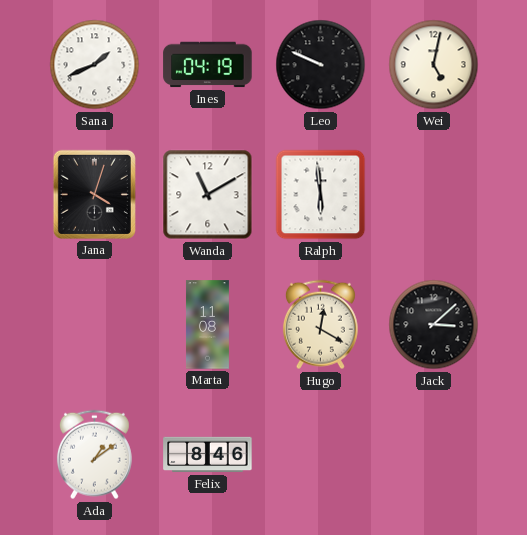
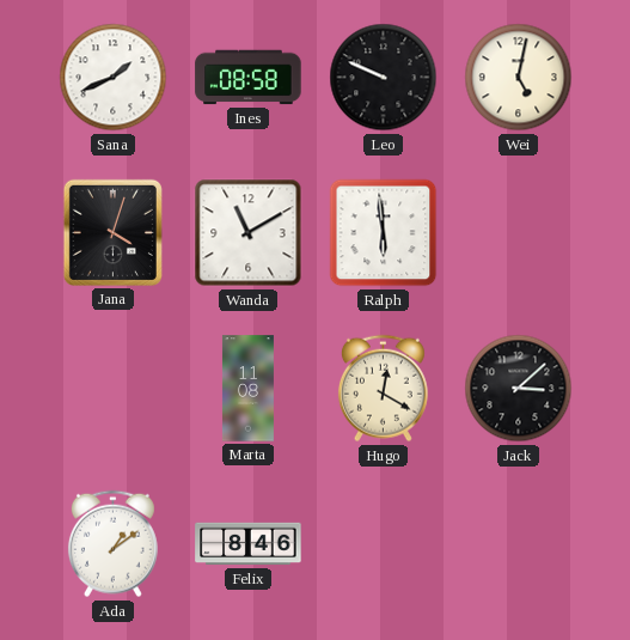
Ines: 04:19 -> 08:58
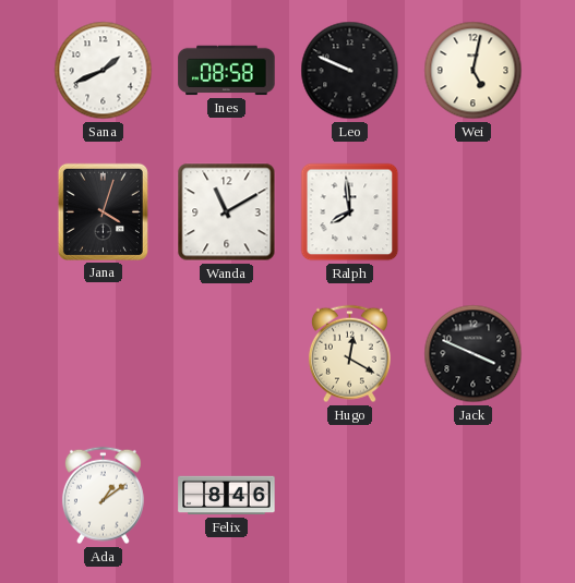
Ralph: 5:59 -> 7:59
Marta: 11:08 -> none
Jack: 3:08 -> 3:49
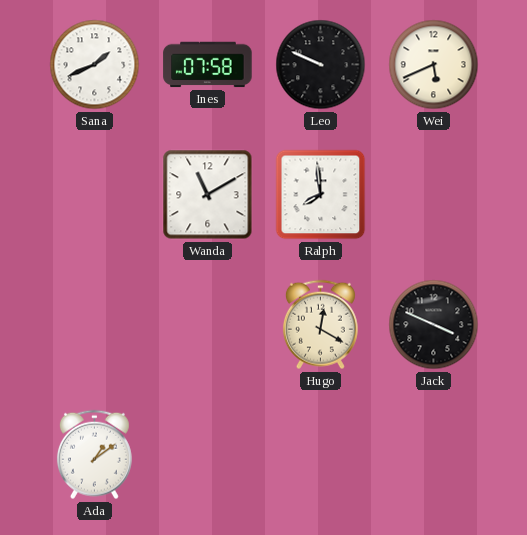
Ines: 08:58 -> 07:58
Wei: 5:02 -> 5:41
Jana: 4:03 -> none
Felix: 8:46 -> none
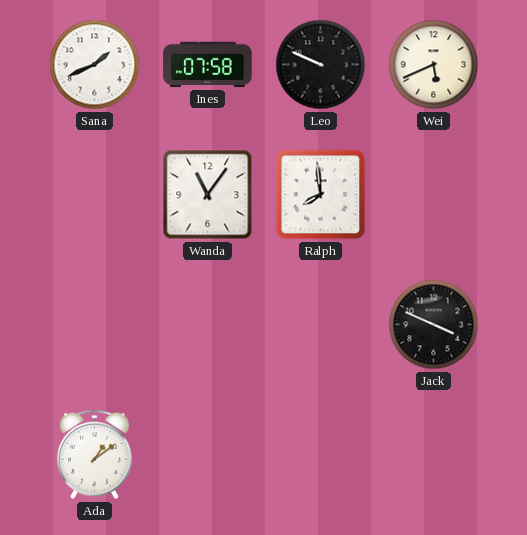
Wanda: 11:10 -> 11:06
Hugo: 12:20 -> none
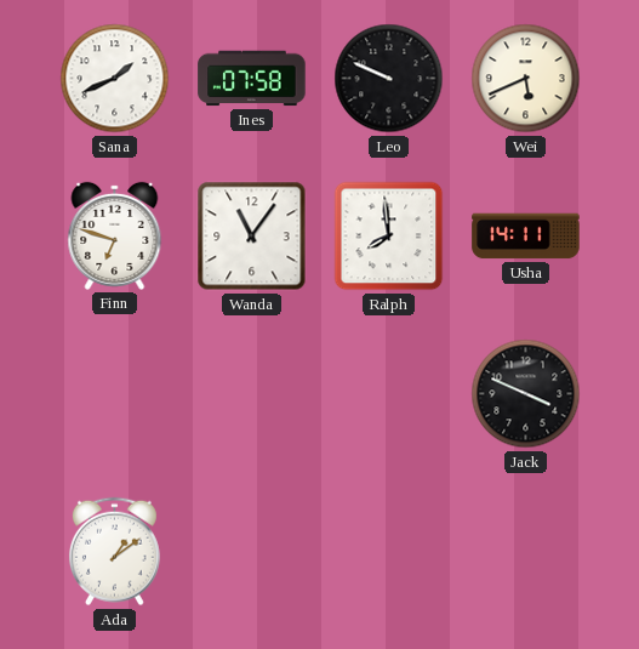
Finn: none -> 6:48
Usha: none -> 14:11
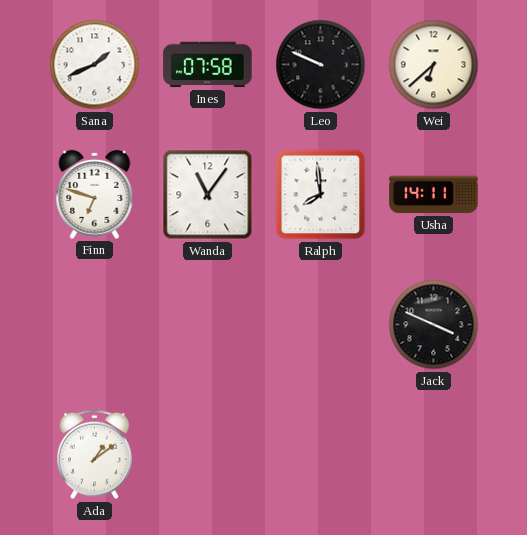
Wei: 5:41 -> 6:38
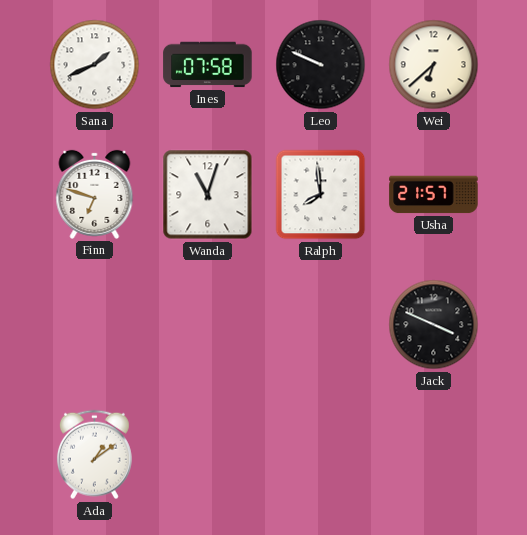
Wanda: 11:06 -> 11:03
Usha: 14:11 -> 21:57
